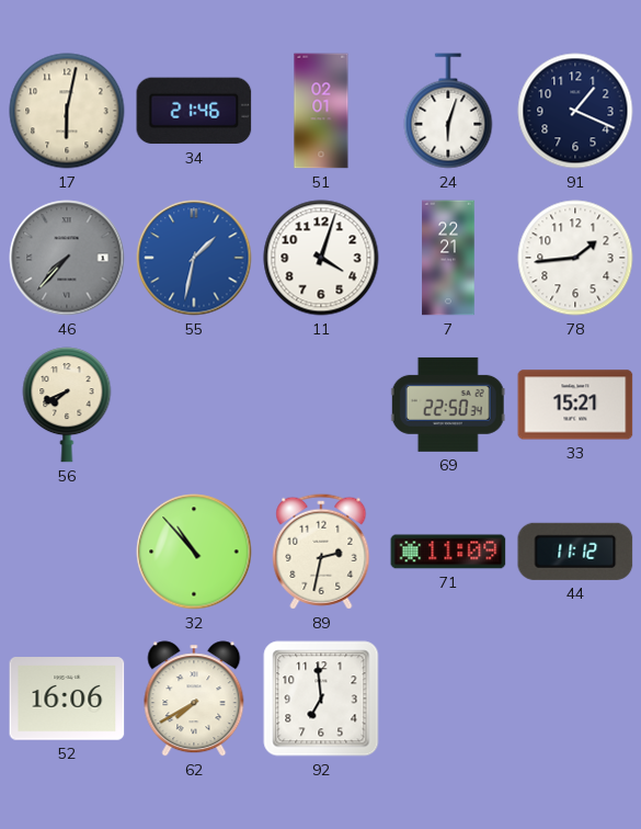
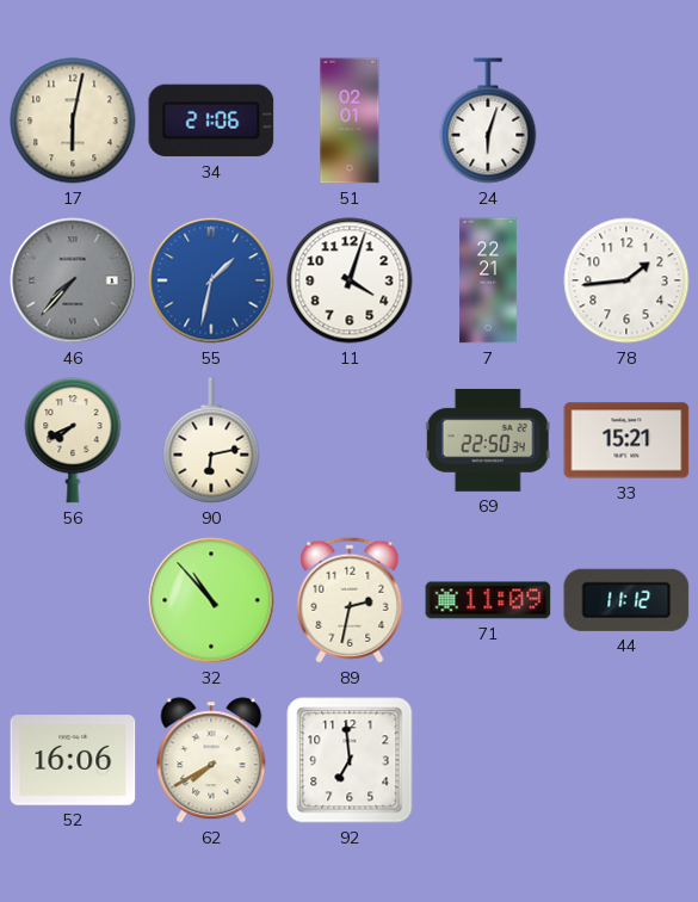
34: 21:46 -> 21:06
91: 1:19 -> none
90: none -> 6:13
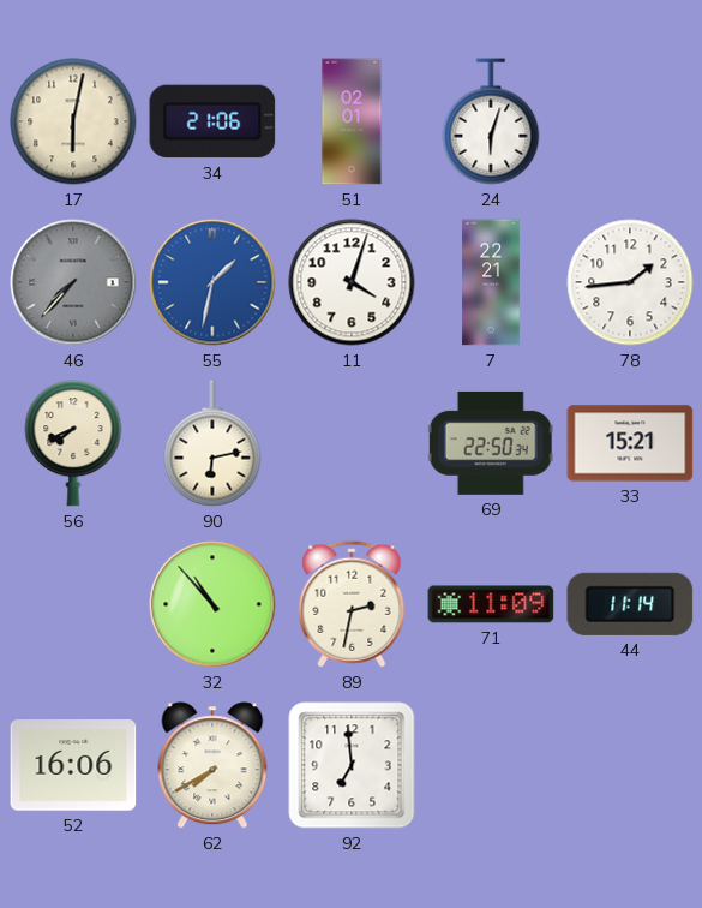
44: 11:12 -> 11:14
